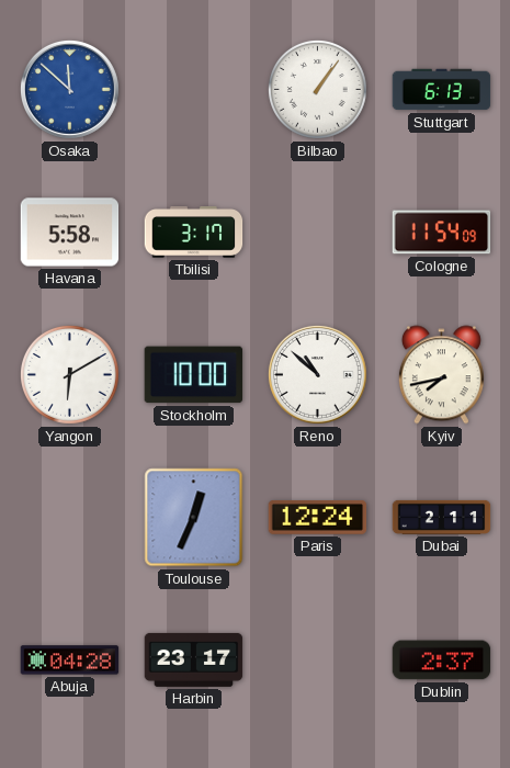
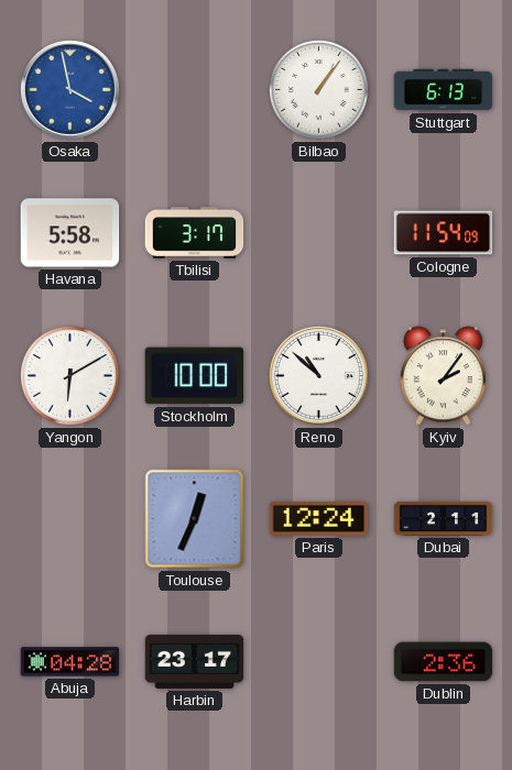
Osaka: 11:52 -> 3:58
Kyiv: 7:43 -> 2:06
Dublin: 2:37 -> 2:36
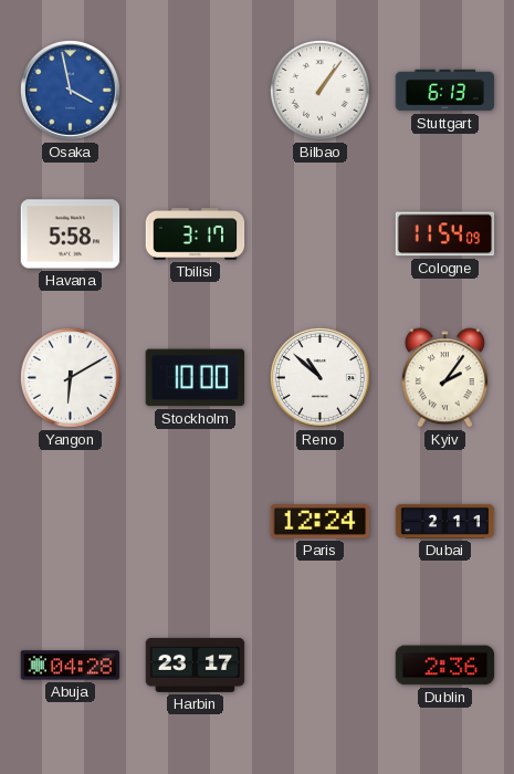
Toulouse: 12:34 -> none
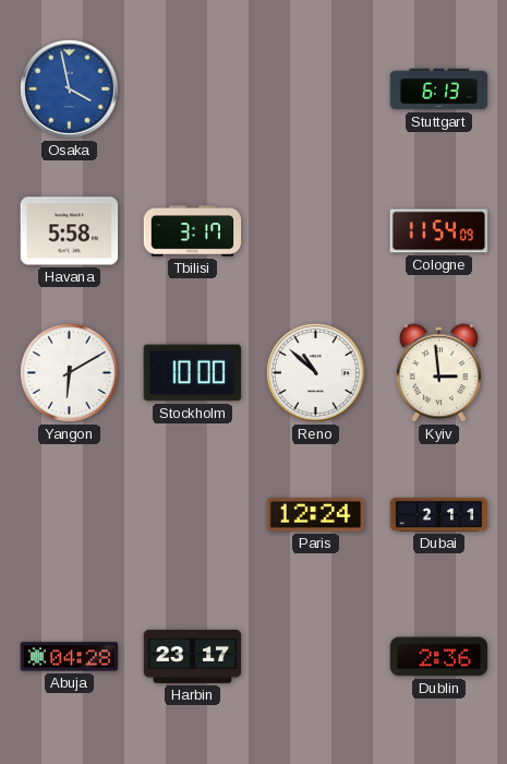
Bilbao: 1:06 -> none
Kyiv: 2:06 -> 2:59
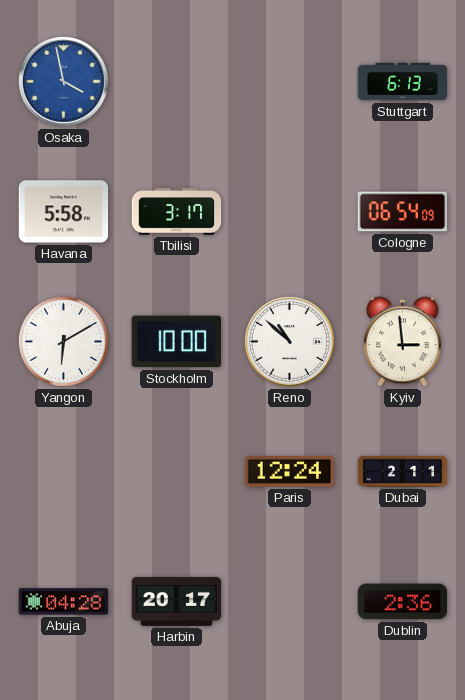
Cologne: 11:54 -> 06:54
Harbin: 23:17 -> 20:17
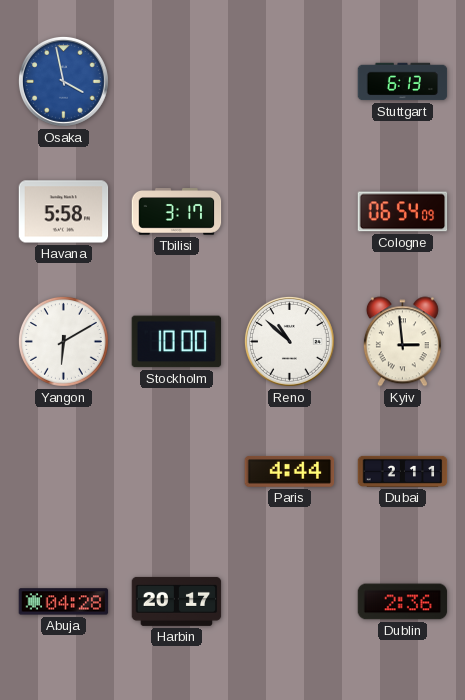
Paris: 12:24 -> 4:44
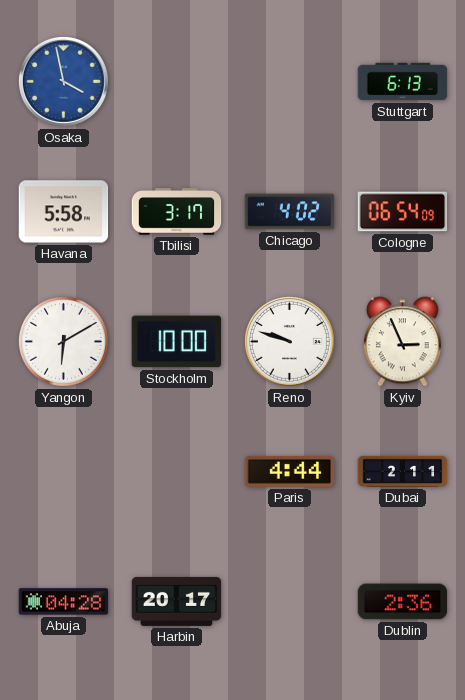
Chicago: none -> 4:02
Reno: 10:52 -> 9:48
Kyiv: 2:59 -> 2:56
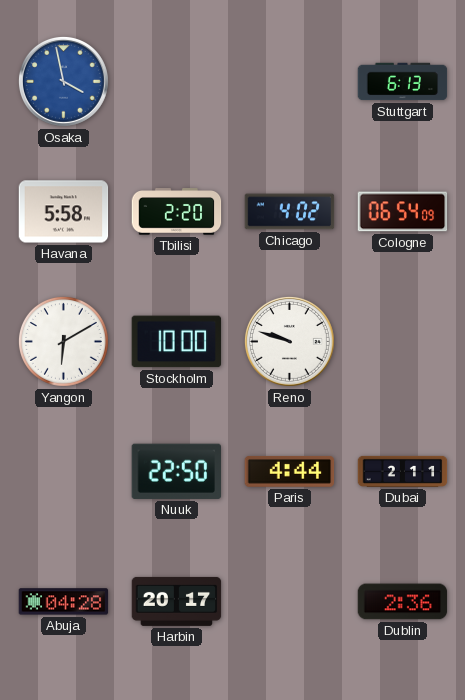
Tbilisi: 3:17 -> 2:20
Kyiv: 2:56 -> none
Nuuk: none -> 22:50
